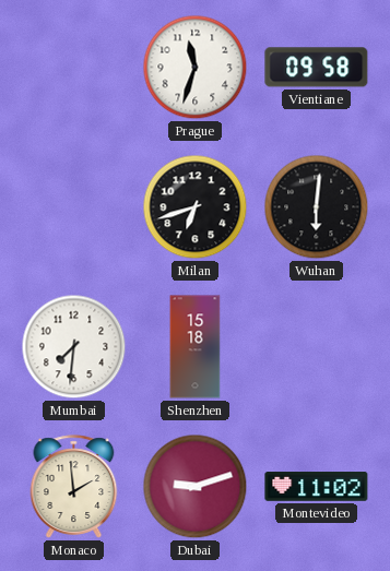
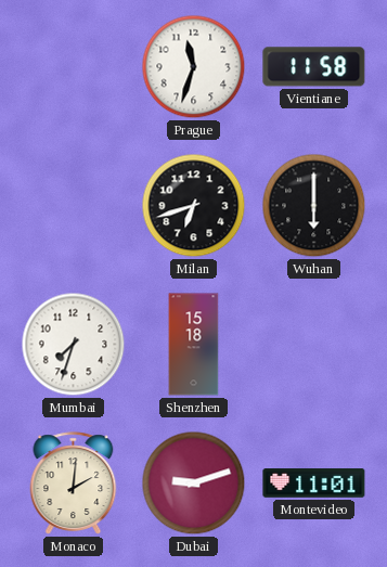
Vientiane: 09:58 -> 11:58
Wuhan: 6:01 -> 6:00
Mumbai: 7:31 -> 7:33
Monaco: 1:59 -> 2:01
Montevideo: 11:02 -> 11:01
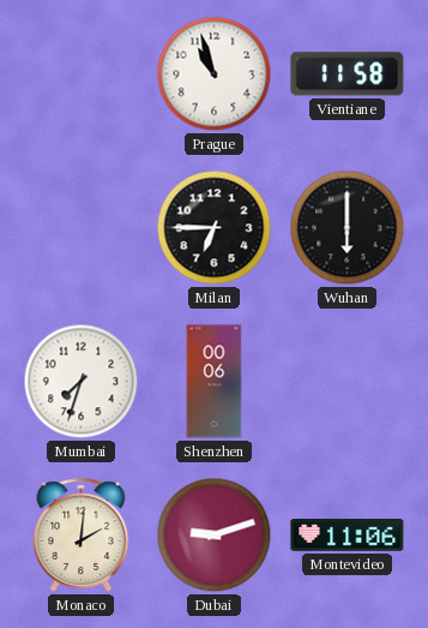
Prague: 11:33 -> 10:57
Milan: 6:42 -> 6:45
Shenzhen: 15:18 -> 00:06
Montevideo: 11:01 -> 11:06
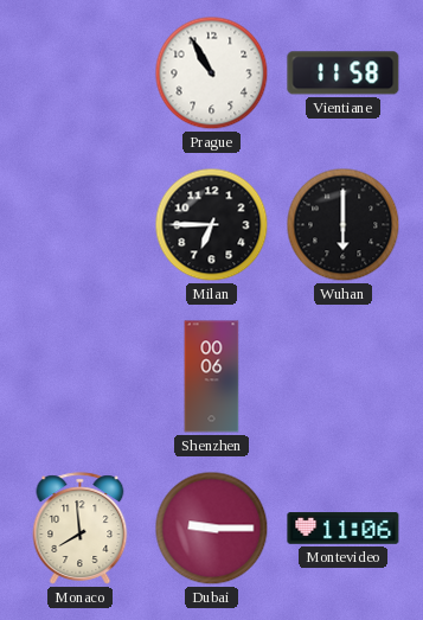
Prague: 10:57 -> 10:55
Mumbai: 7:33 -> none
Monaco: 2:01 -> 7:59
Dubai: 9:12 -> 9:15
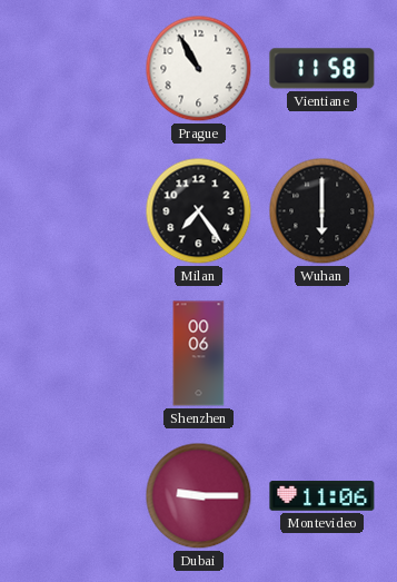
Milan: 6:45 -> 7:24
Monaco: 7:59 -> none
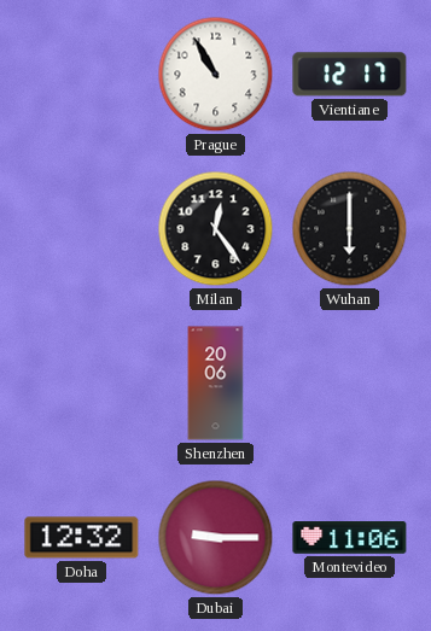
Vientiane: 11:58 -> 12:17
Milan: 7:24 -> 12:24
Shenzhen: 00:06 -> 20:06
Doha: none -> 12:32
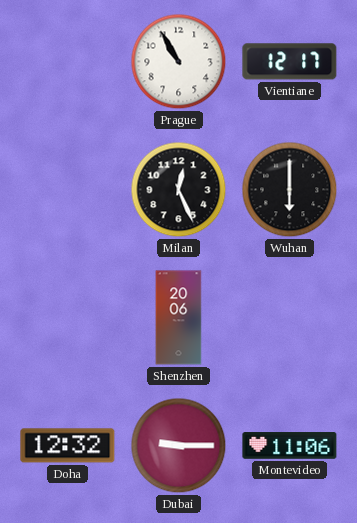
Milan: 12:24 -> 12:26
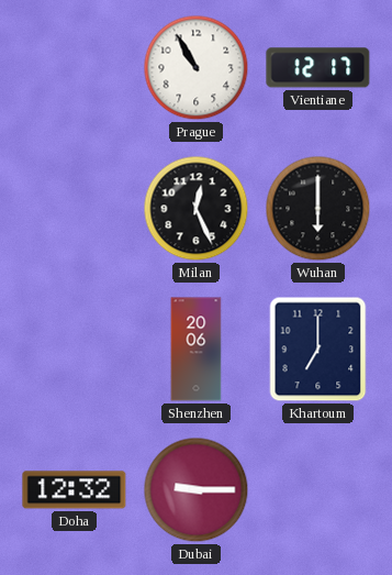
Khartoum: none -> 7:00
Montevideo: 11:06 -> none
